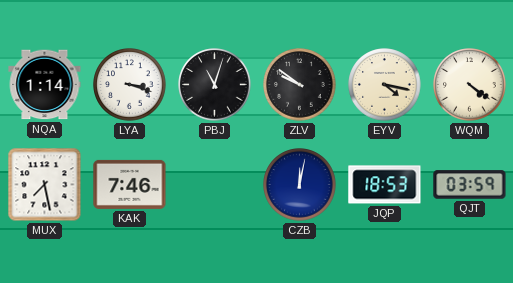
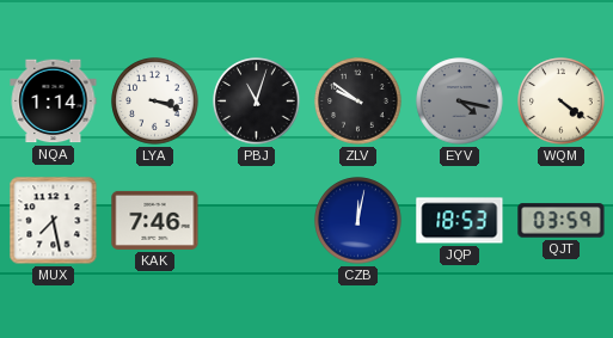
EYV dial: cream -> grey
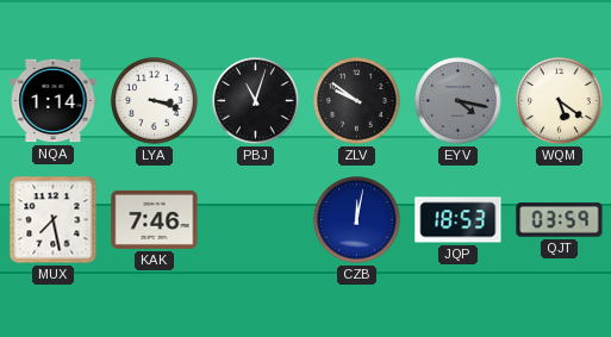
WQM: 4:21 -> 5:21
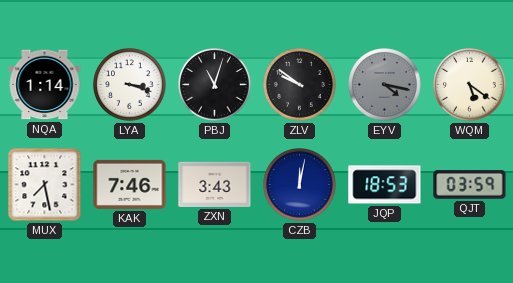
ZXN: none -> 3:43
